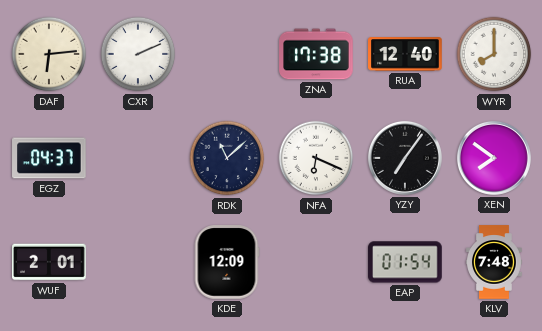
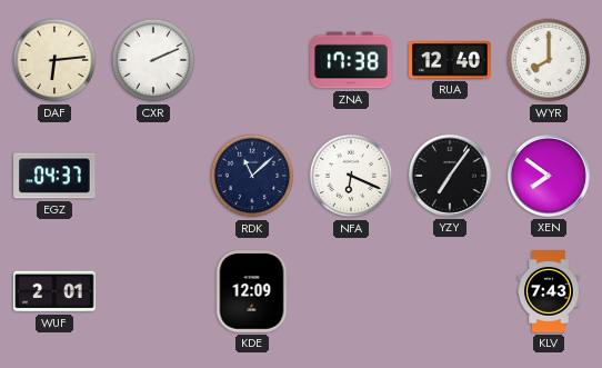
EAP: 01:54 -> none
KLV: 7:48 -> 7:43
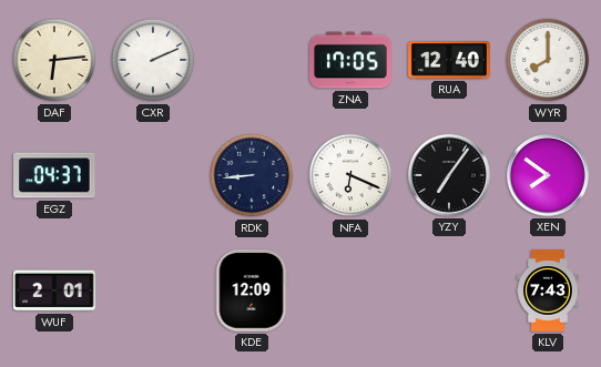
ZNA: 17:38 -> 17:05
RDK: 11:08 -> 8:44
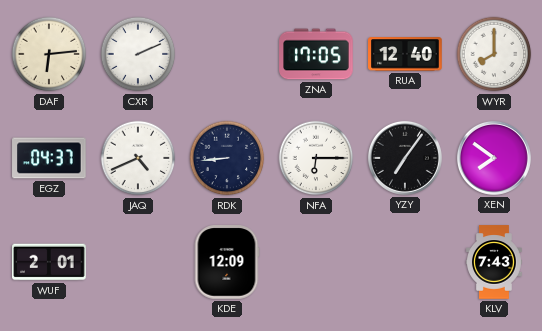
JAQ: none -> 4:41
NFA: 6:19 -> 6:15
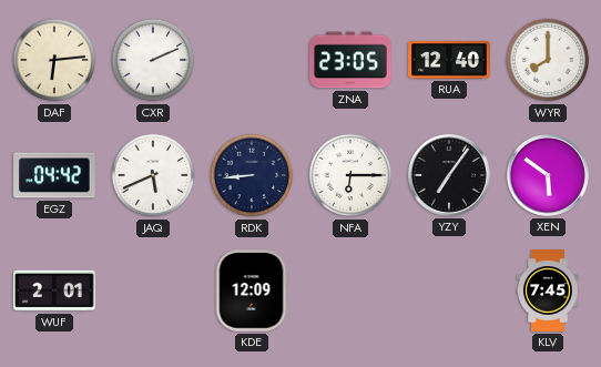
ZNA: 17:05 -> 23:05
EGZ: 04:37 -> 04:42
JAQ: 4:41 -> 5:41
XEN: 7:51 -> 5:51
KLV: 7:43 -> 7:45
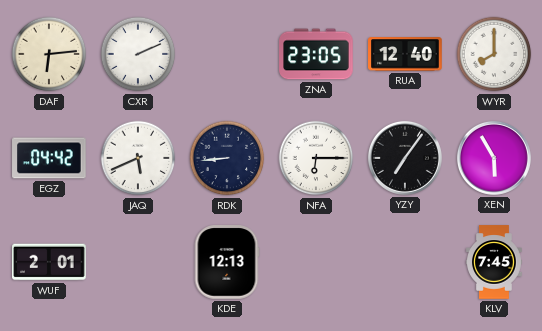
XEN: 5:51 -> 5:55
KDE: 12:09 -> 12:13
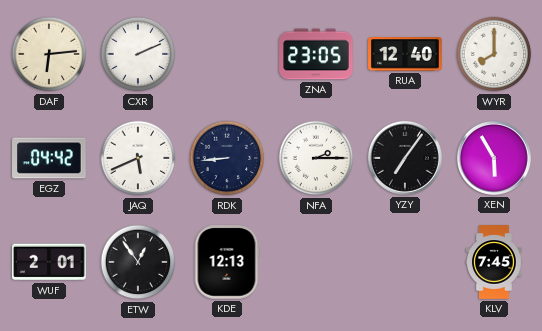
NFA: 6:15 -> 2:15
ETW: none -> 12:54
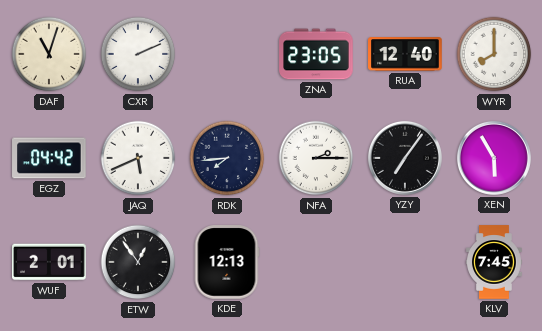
DAF: 6:14 -> 11:03
RDK: 8:44 -> 7:44
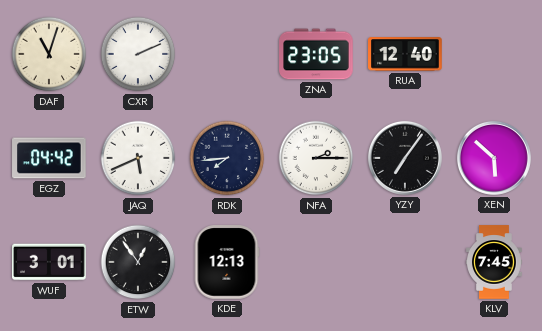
WYR: 8:00 -> none
XEN: 5:55 -> 5:52
WUF: 2:01 -> 3:01
